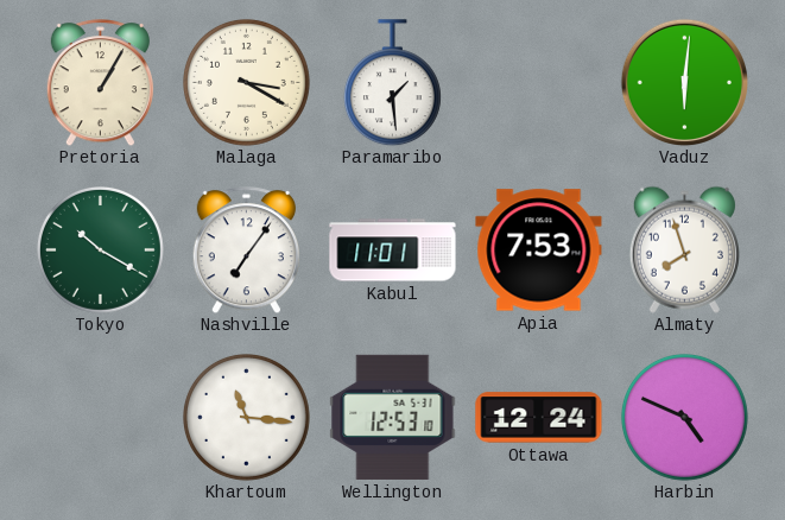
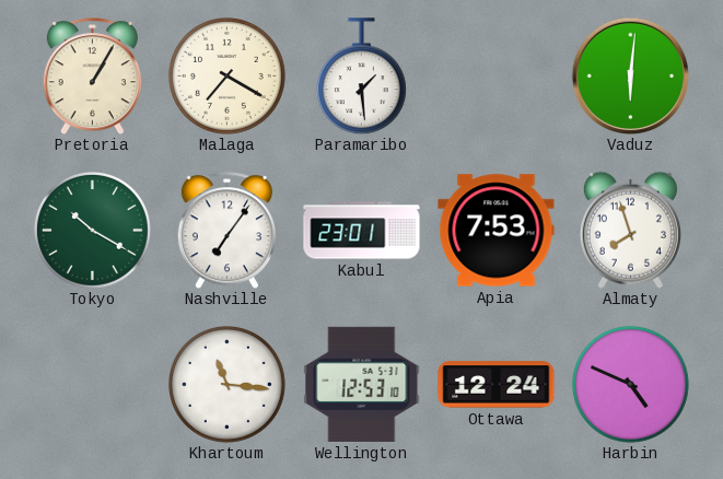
Malaga: 3:20 -> 7:20
Kabul: 11:01 -> 23:01
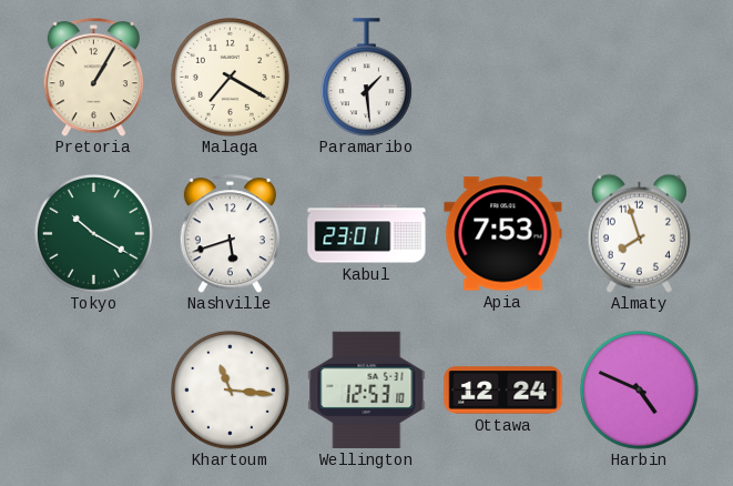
Vaduz: 6:01 -> none
Nashville: 7:06 -> 5:42
